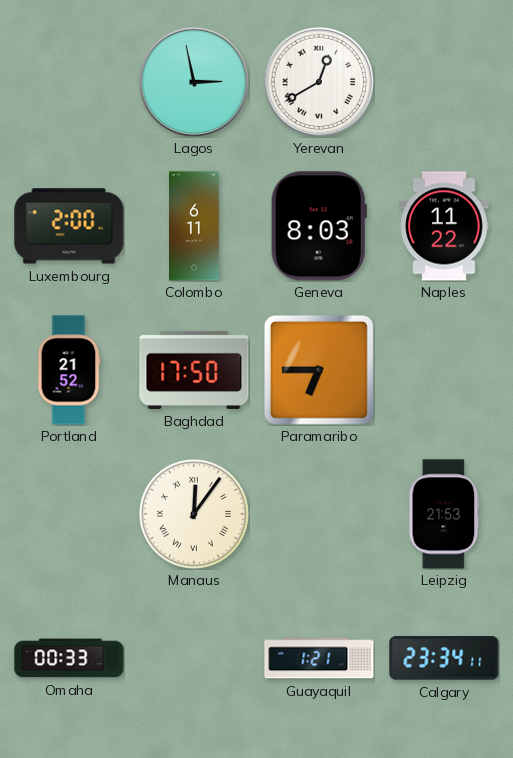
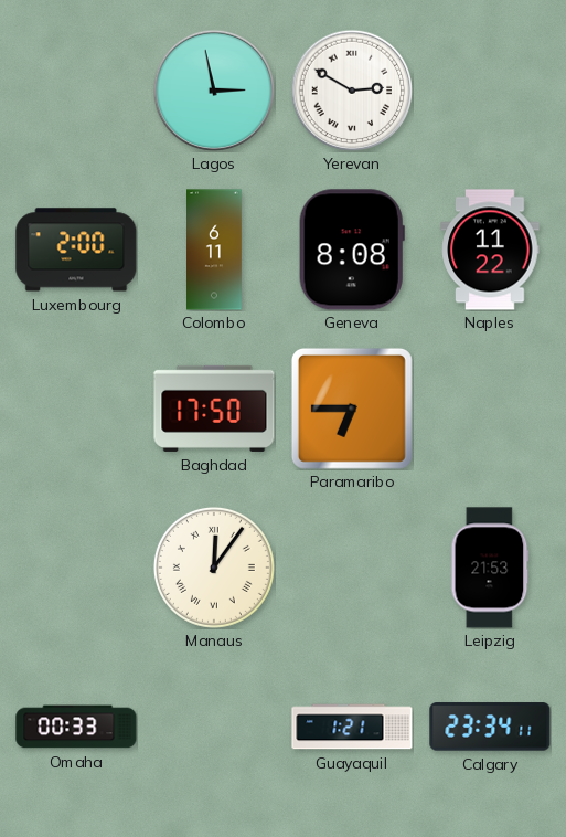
Yerevan: 12:40 -> 2:50
Geneva: 8:03 -> 8:08
Portland: 21:52 -> none
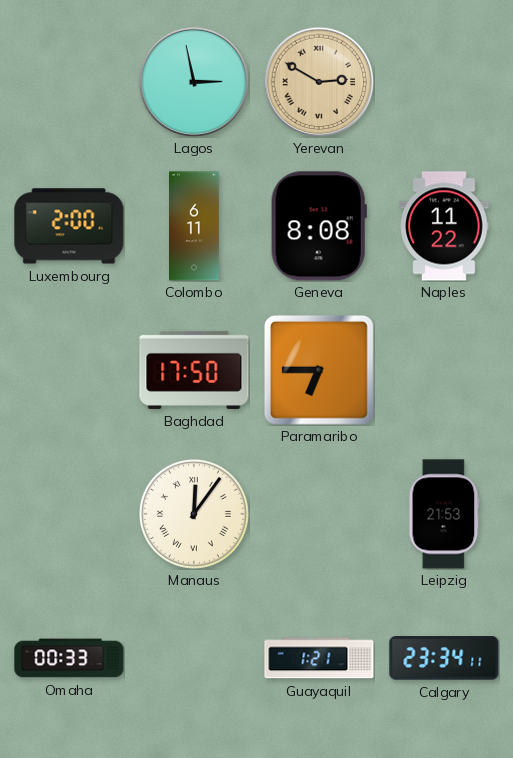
Yerevan dial: white -> champagne
